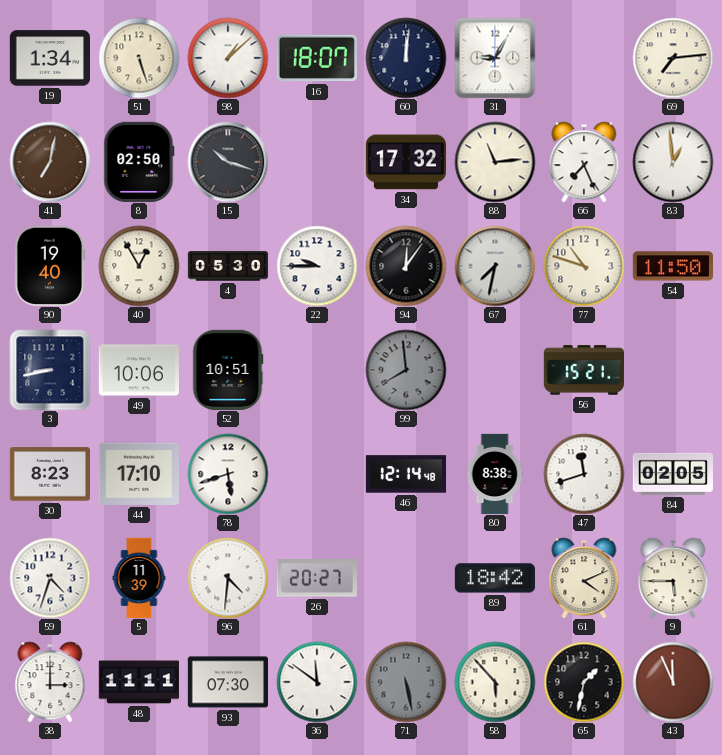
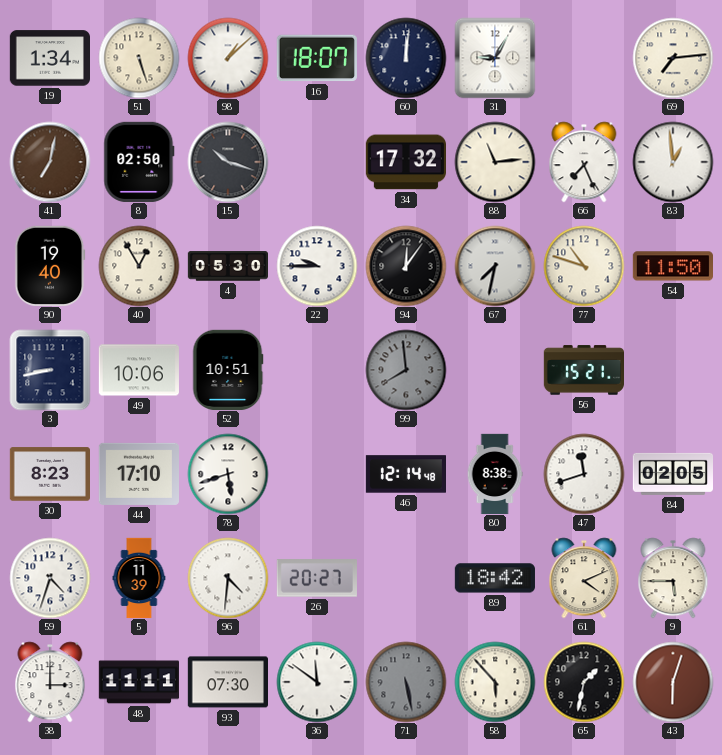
43: 11:56 -> 6:03
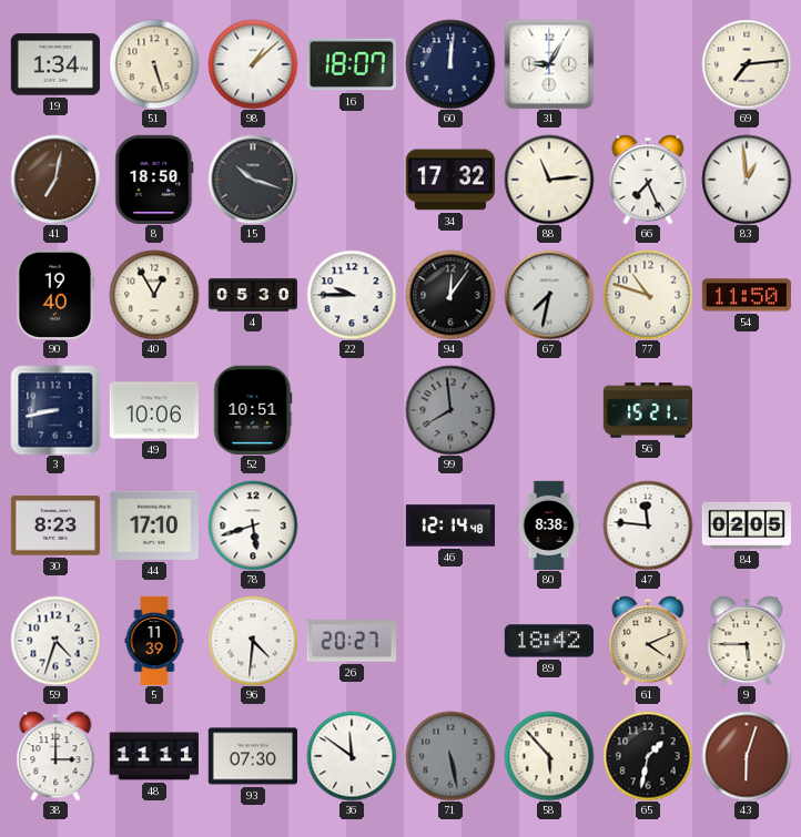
8: 02:50 -> 18:50
47: 11:42 -> 11:46
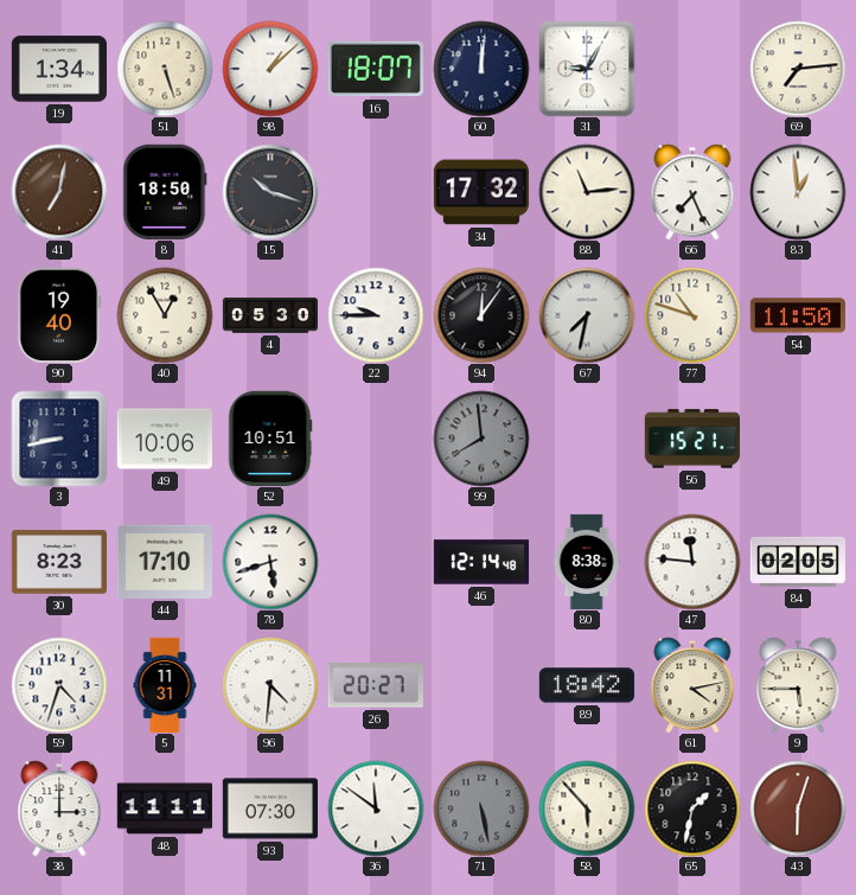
5: 11:39 -> 11:31
61: 4:11 -> 4:13
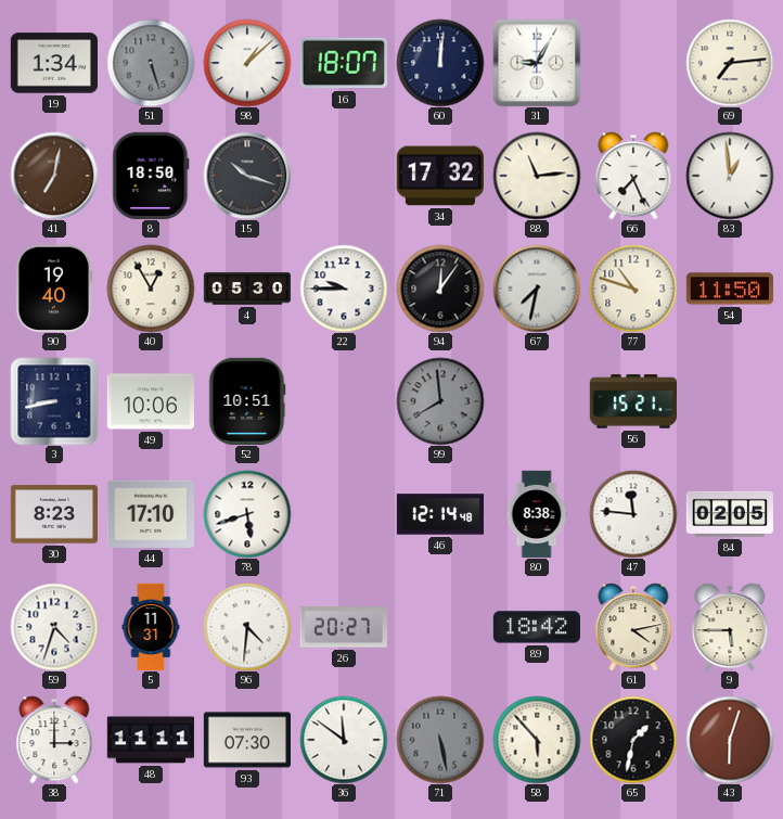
51 dial: cream -> grey
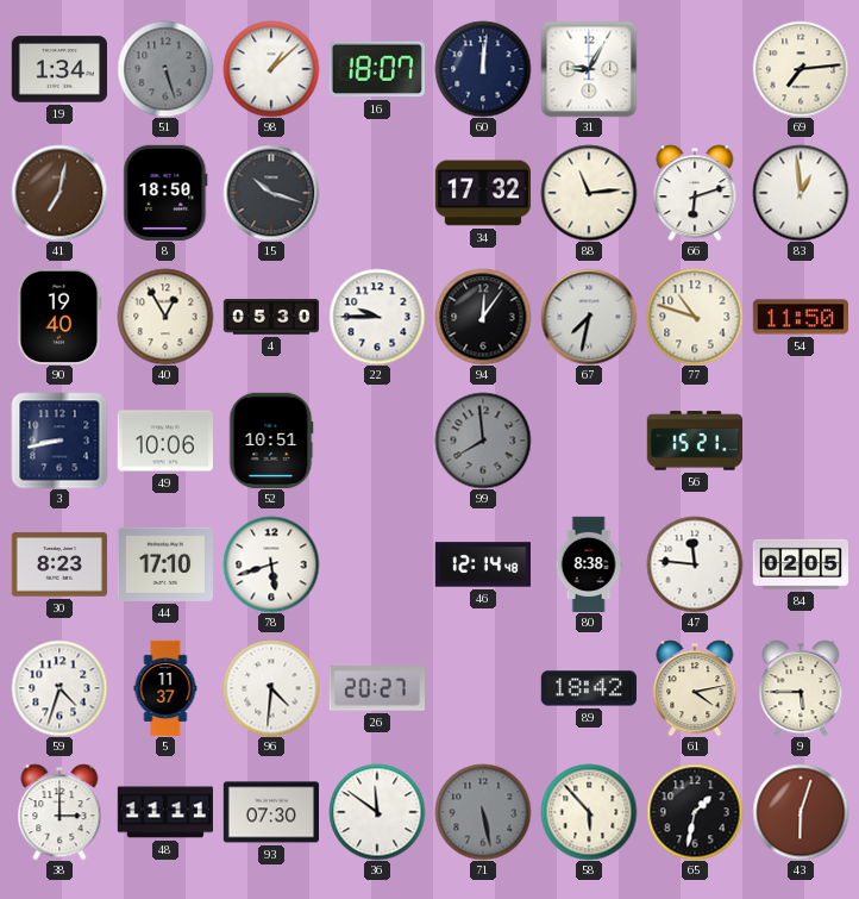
66: 7:26 -> 6:12
5: 11:31 -> 11:37
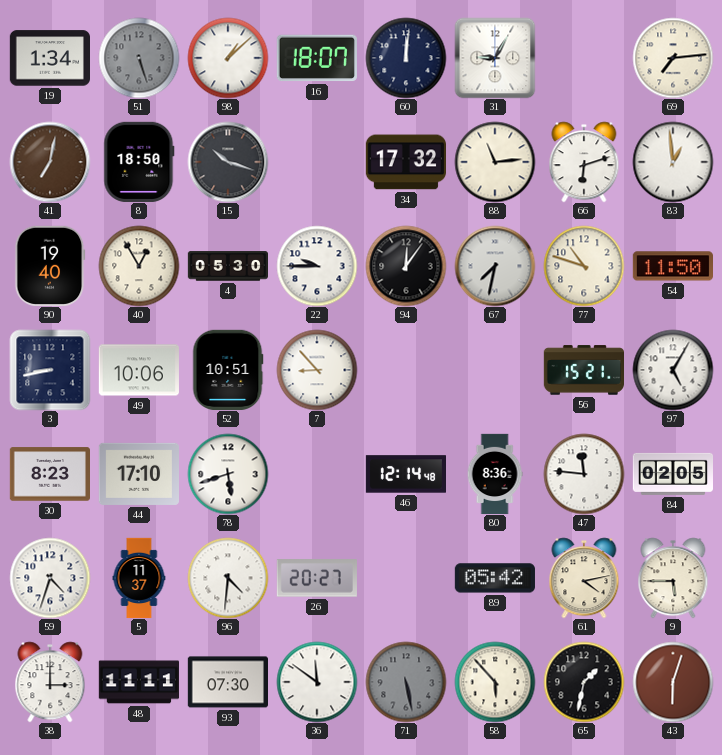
7: none -> 8:53
99: 7:59 -> none
97: none -> 5:05
80: 8:38 -> 8:36
89: 18:42 -> 05:42
